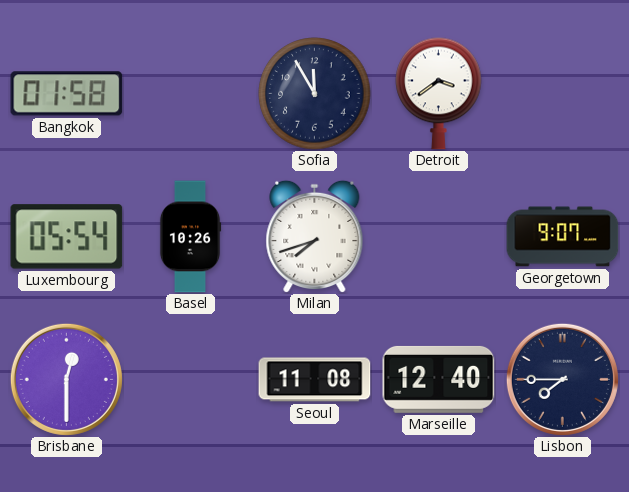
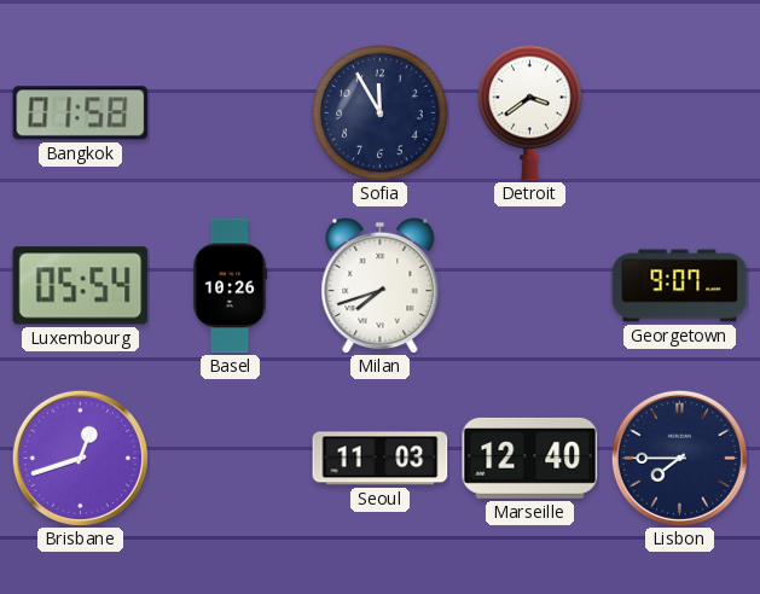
Brisbane: 12:30 -> 12:42
Seoul: 11:08 -> 11:03
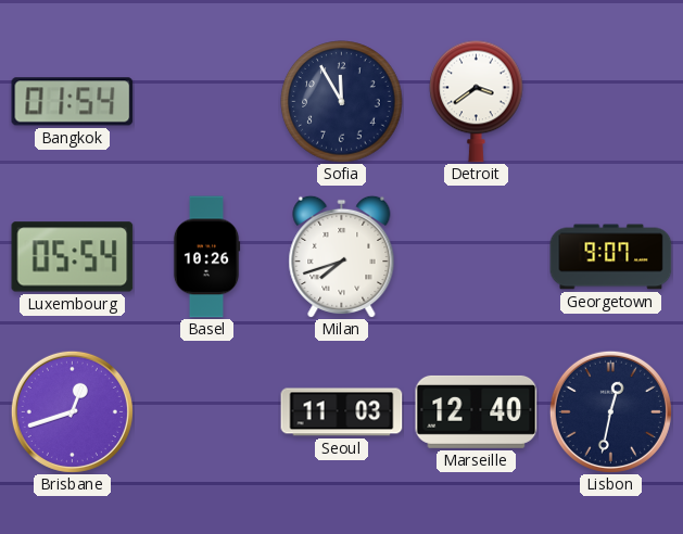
Bangkok: 01:58 -> 01:54
Lisbon: 7:45 -> 12:32
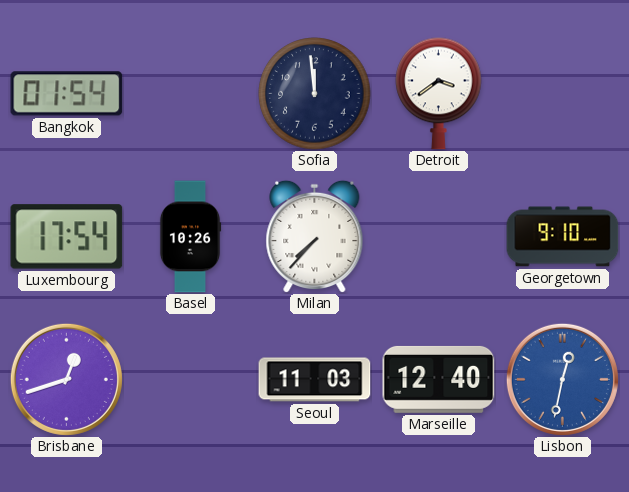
Sofia: 11:55 -> 11:59
Luxembourg: 05:54 -> 17:54
Milan: 7:42 -> 7:37
Georgetown: 9:07 -> 9:10
Lisbon dial: navy -> blue
